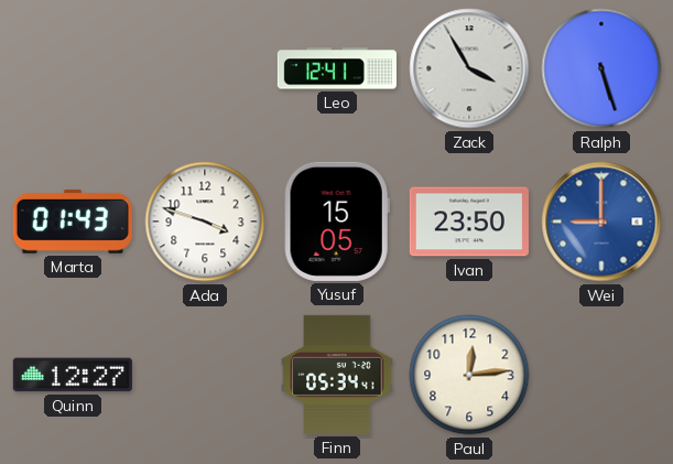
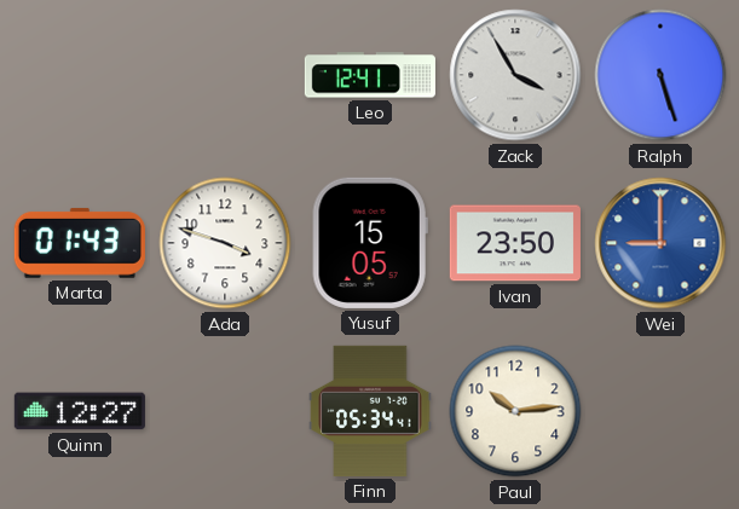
Paul: 12:14 -> 10:14
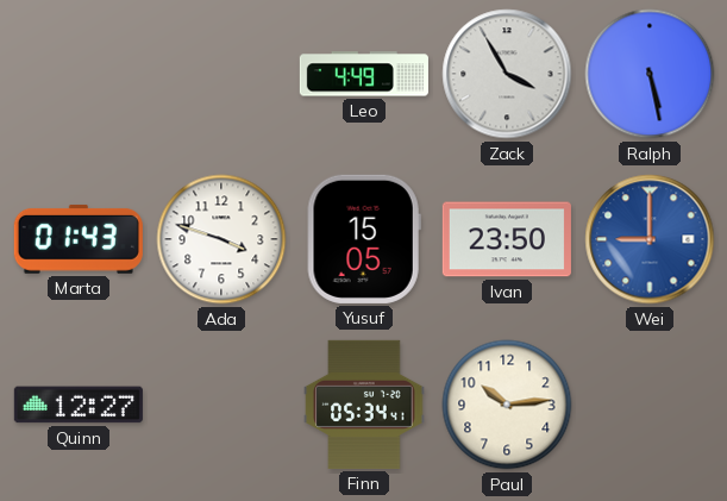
Leo: 12:41 -> 4:49
Ralph: 5:27 -> 5:28
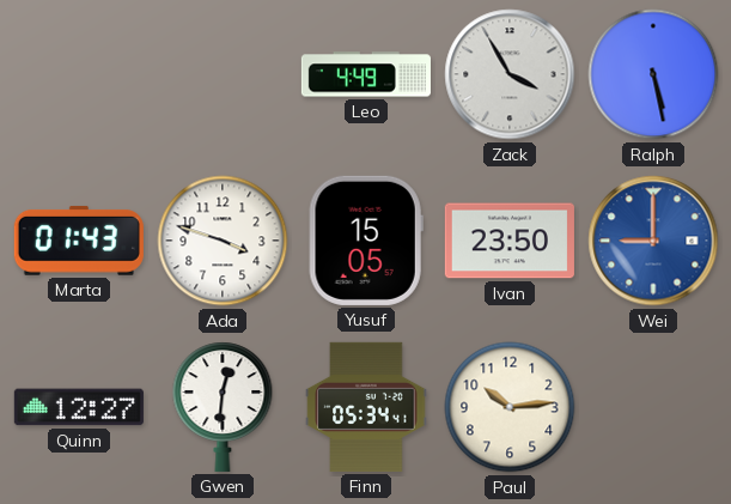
Gwen: none -> 12:31
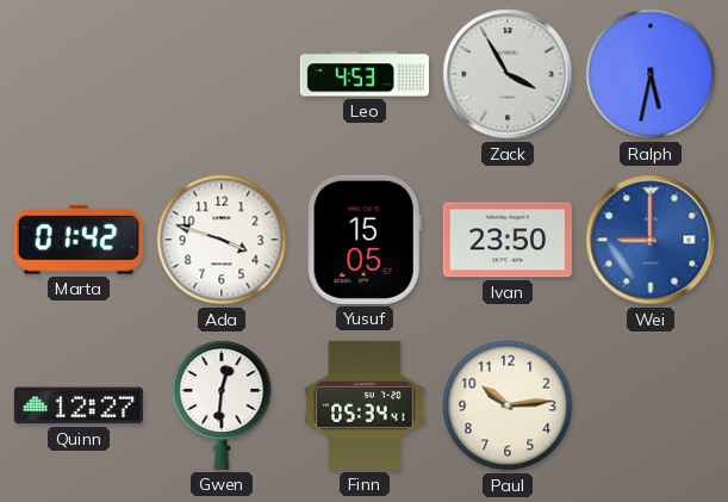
Leo: 4:49 -> 4:53
Ralph: 5:28 -> 5:32
Marta: 01:43 -> 01:42
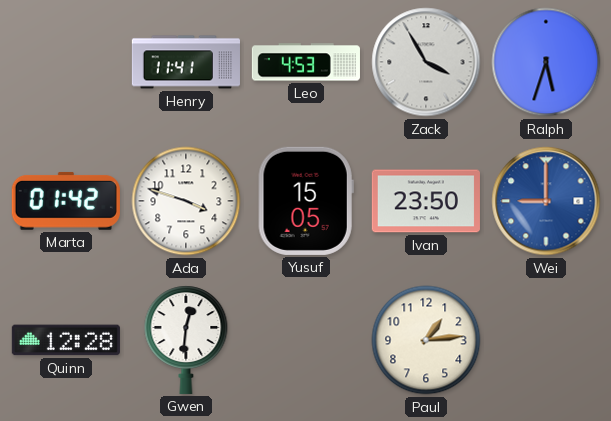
Henry: none -> 11:41
Ralph: 5:32 -> 5:33
Quinn: 12:27 -> 12:28
Finn: 05:34 -> none
Paul: 10:14 -> 1:14
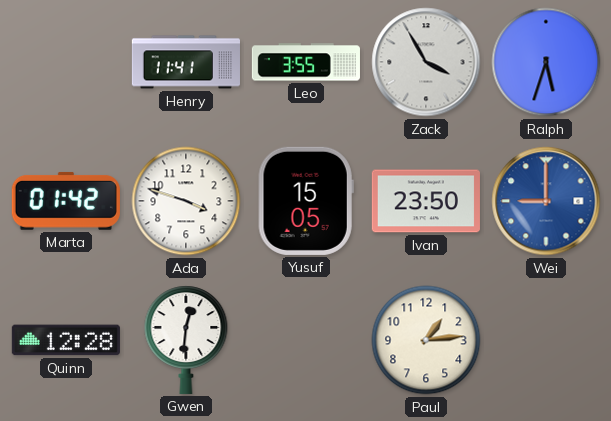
Leo: 4:53 -> 3:55
